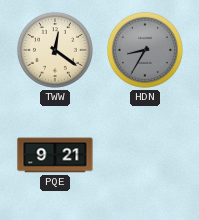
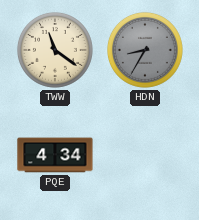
TWW: 12:21 -> 11:21
PQE: 9:21 -> 4:34
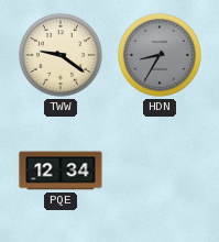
TWW: 11:21 -> 9:21
PQE: 4:34 -> 12:34
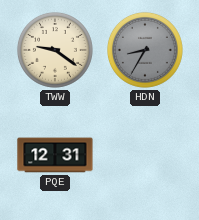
PQE: 12:34 -> 12:31
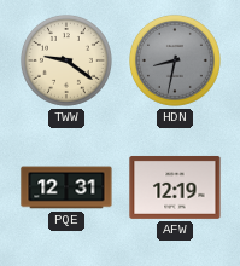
HDN: 8:35 -> 8:32
AFW: none -> 12:19
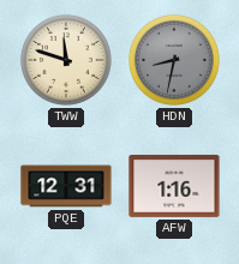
TWW: 9:21 -> 11:48
AFW: 12:19 -> 1:16
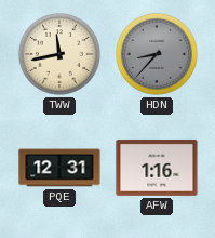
TWW: 11:48 -> 11:43
HDN: 8:32 -> 8:37
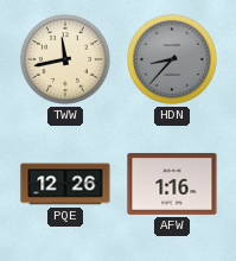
PQE: 12:31 -> 12:26
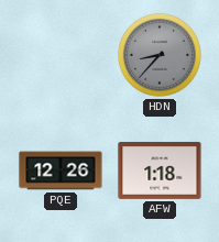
TWW: 11:43 -> none
AFW: 1:16 -> 1:18
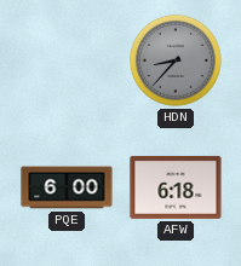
PQE: 12:26 -> 6:00
AFW: 1:18 -> 6:18
